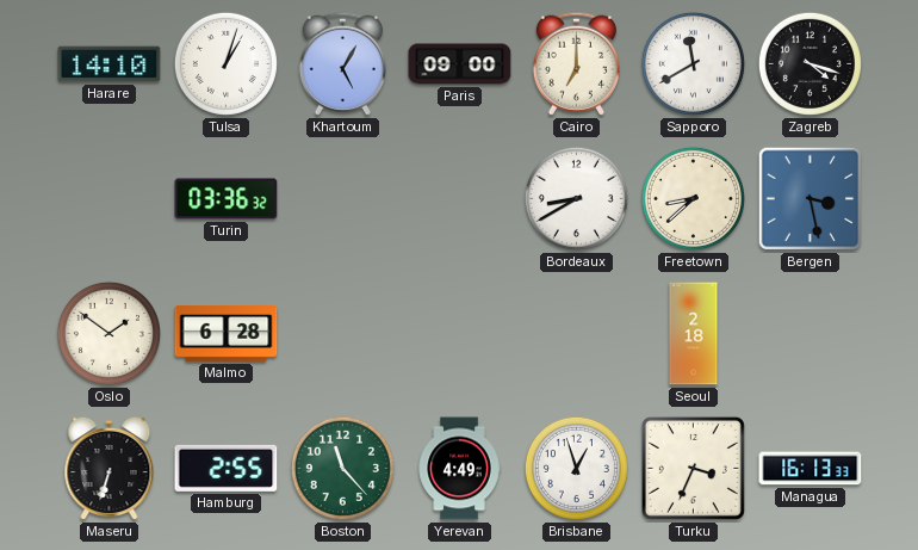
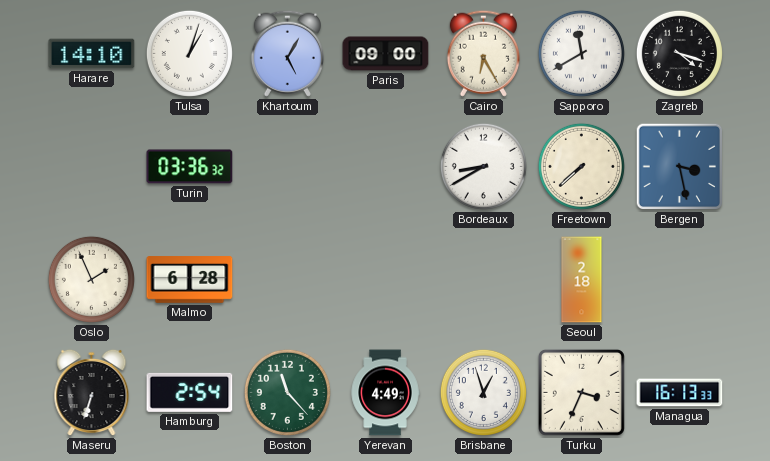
Cairo: 7:00 -> 6:25
Freetown: 8:38 -> 7:38
Oslo: 1:51 -> 1:56
Hamburg: 2:55 -> 2:54
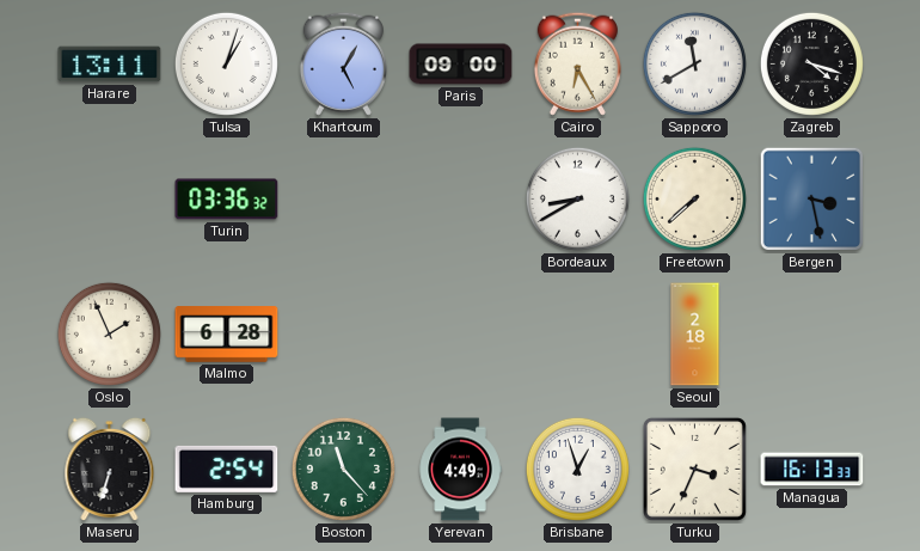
Harare: 14:10 -> 13:11
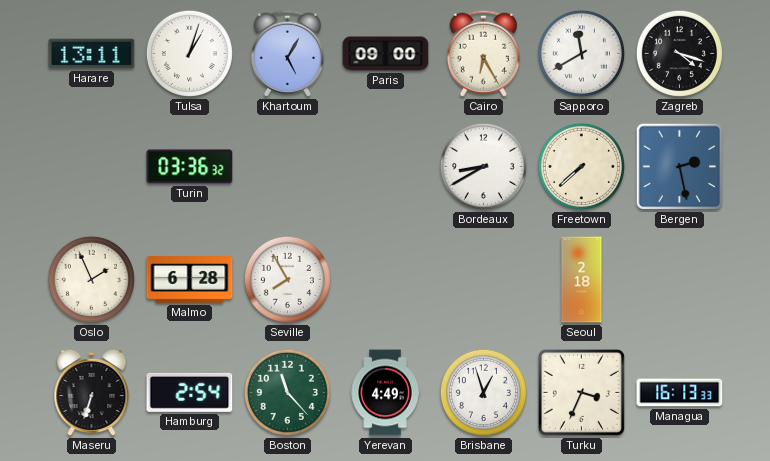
Bergen: 3:28 -> 2:28
Seville: none -> 7:55
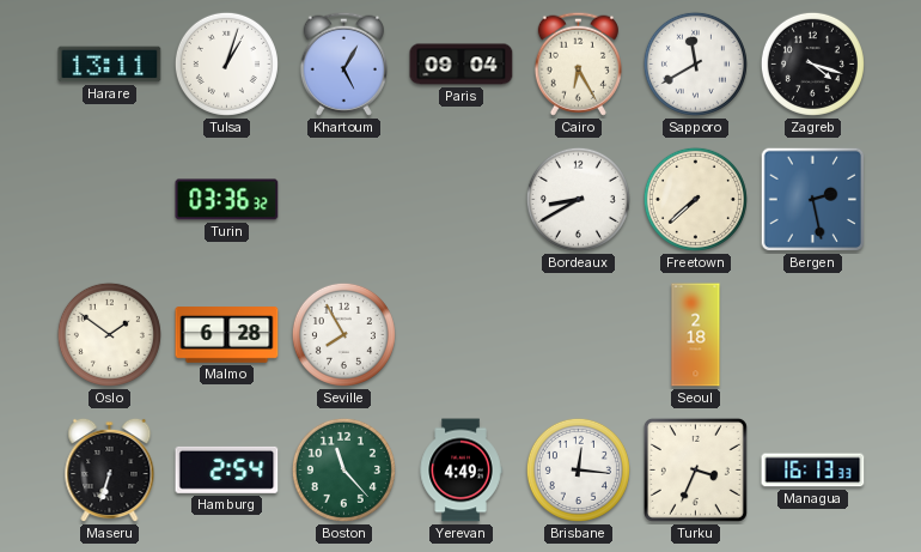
Paris: 09:00 -> 09:04
Oslo: 1:56 -> 1:51
Brisbane: 12:57 -> 12:16
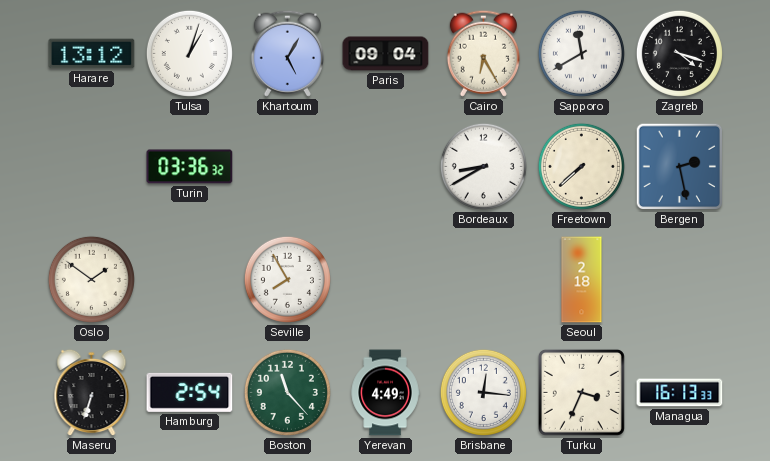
Harare: 13:11 -> 13:12
Malmo: 6:28 -> none
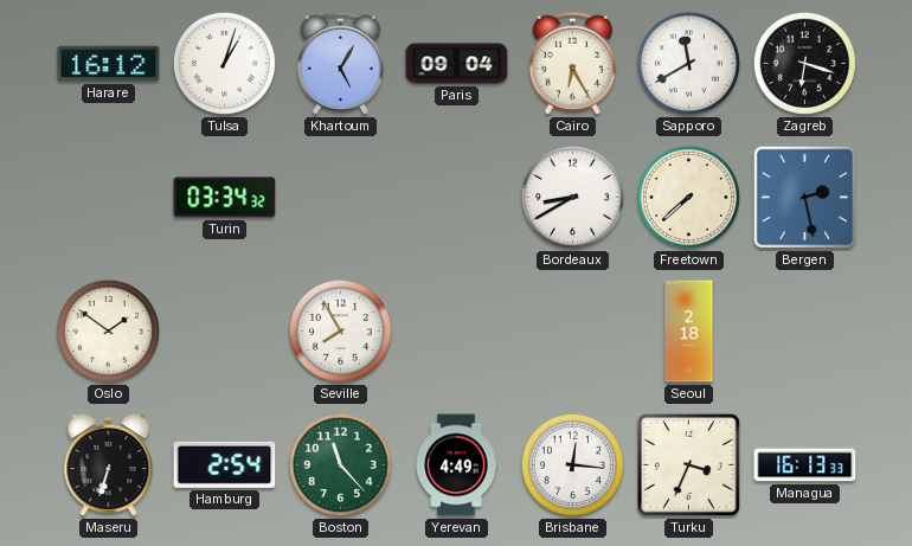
Harare: 13:12 -> 16:12
Zagreb: 4:18 -> 6:18
Turin: 03:36 -> 03:34
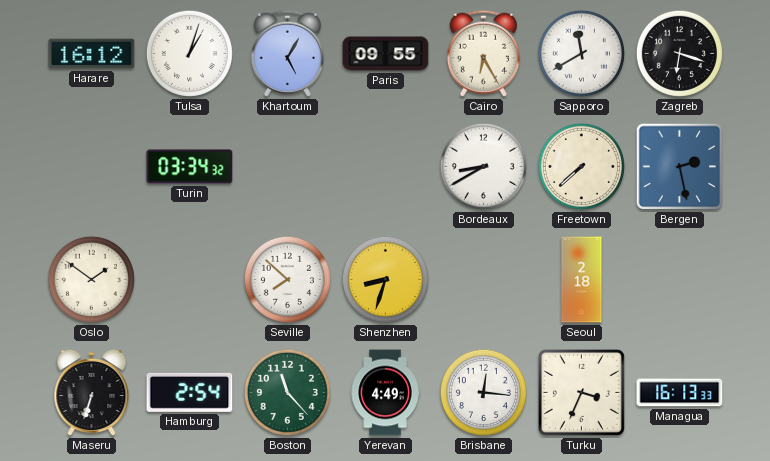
Paris: 09:04 -> 09:55
Seville: 7:55 -> 7:52
Shenzhen: none -> 8:33
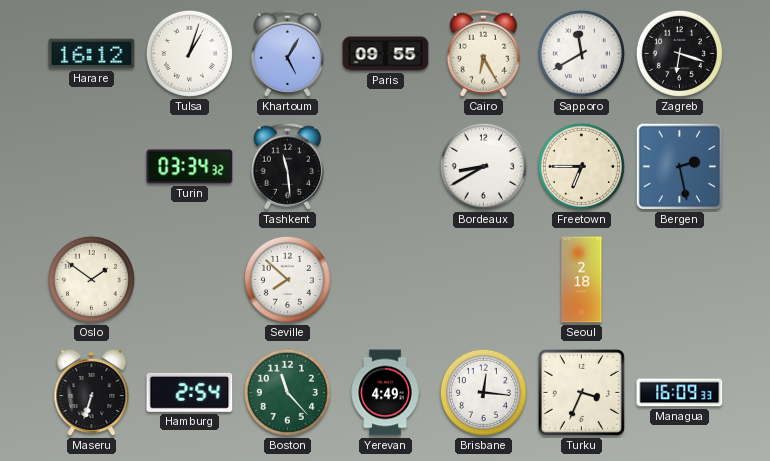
Tashkent: none -> 11:29
Freetown: 7:38 -> 6:45
Shenzhen: 8:33 -> none
Managua: 16:13 -> 16:09
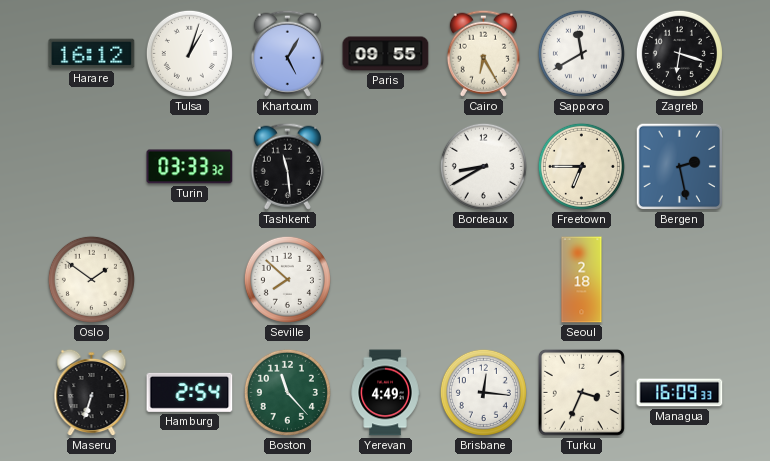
Turin: 03:34 -> 03:33
